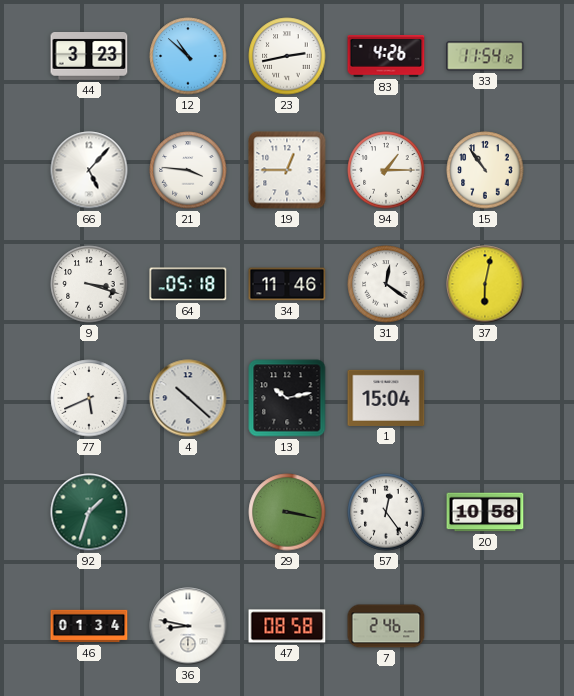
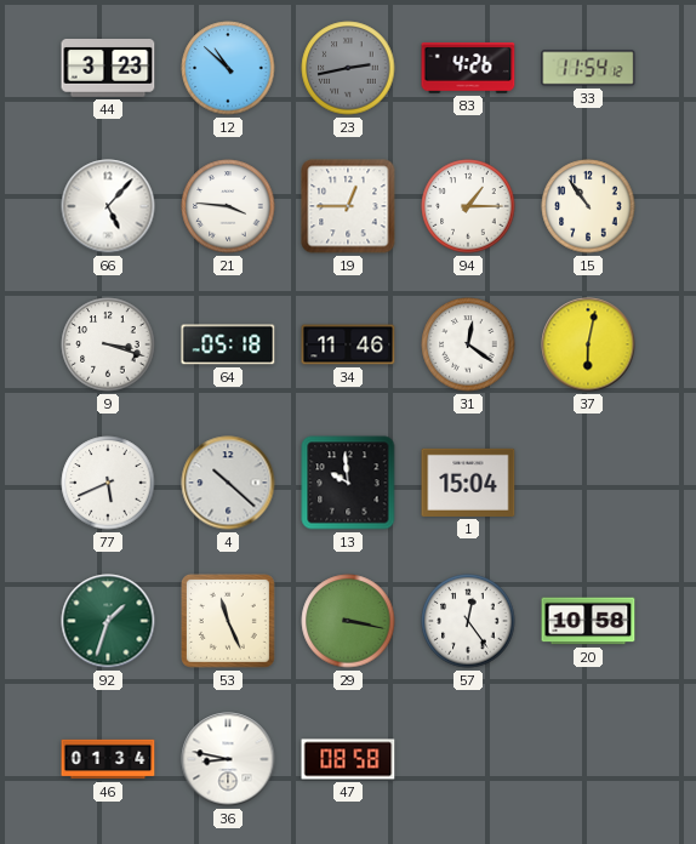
23 dial: white -> grey
13: 10:13 -> 9:59
53: none -> 11:26
7: 2:46 -> none
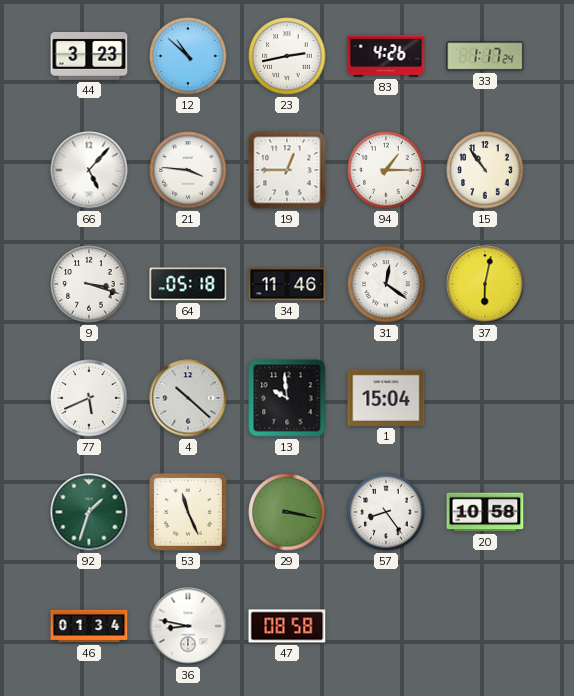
23 dial: grey -> white
33: 11:54 -> 1:17
57: 12:24 -> 8:24
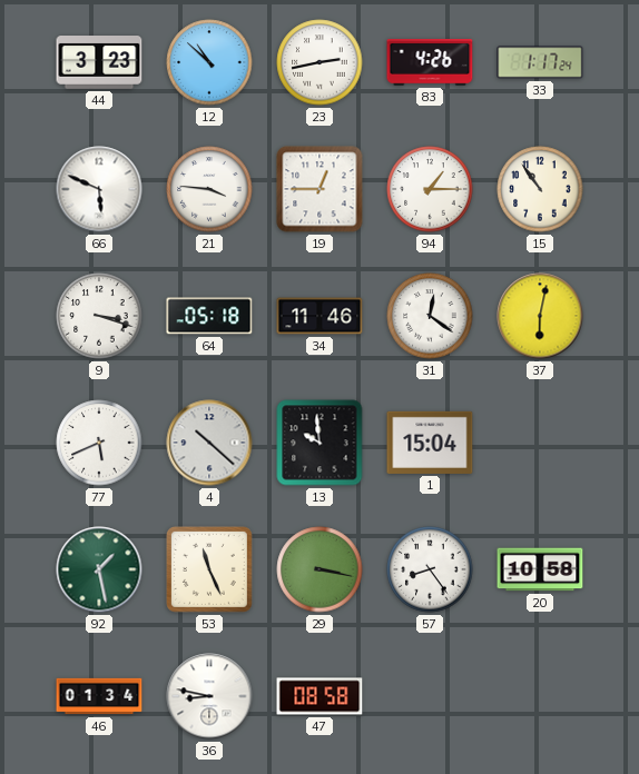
66: 5:07 -> 5:49
92: 1:33 -> 1:28
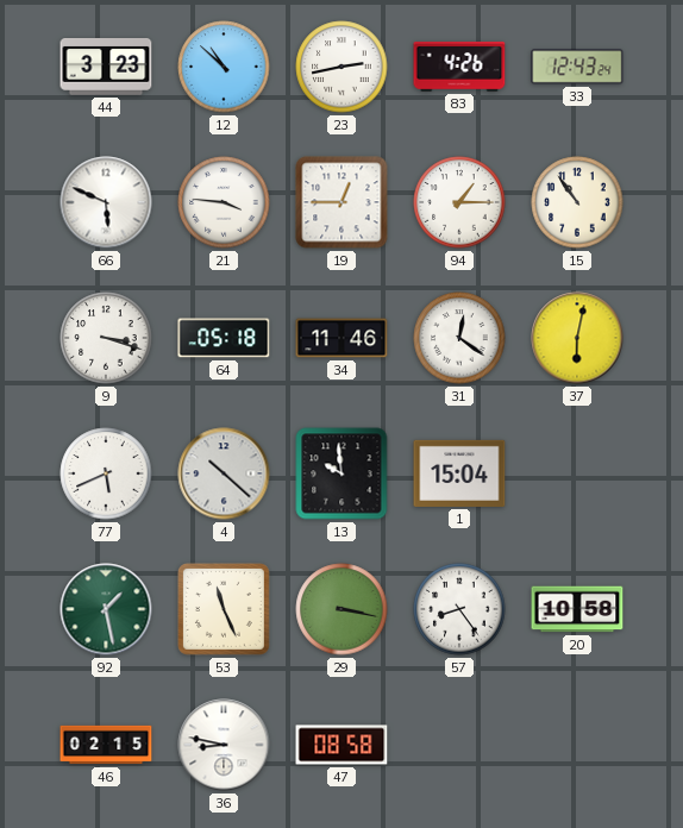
33: 1:17 -> 12:43
46: 01:34 -> 02:15
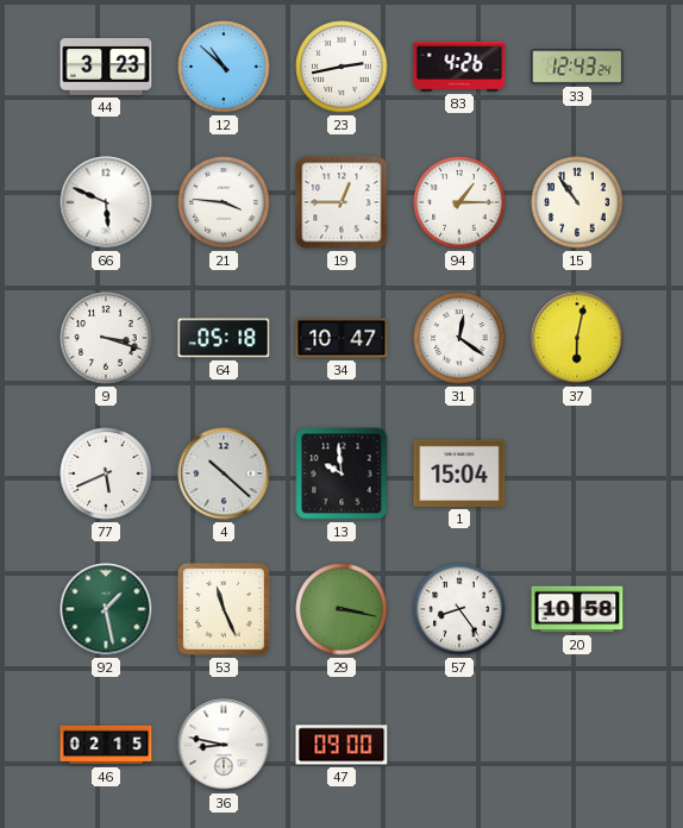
34: 11:46 -> 10:47
47: 08:58 -> 09:00
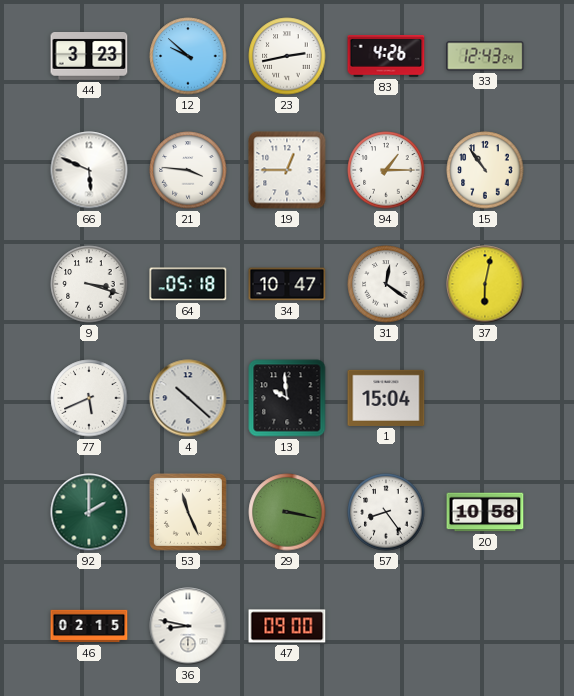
12: 10:52 -> 9:52
92: 1:28 -> 2:00
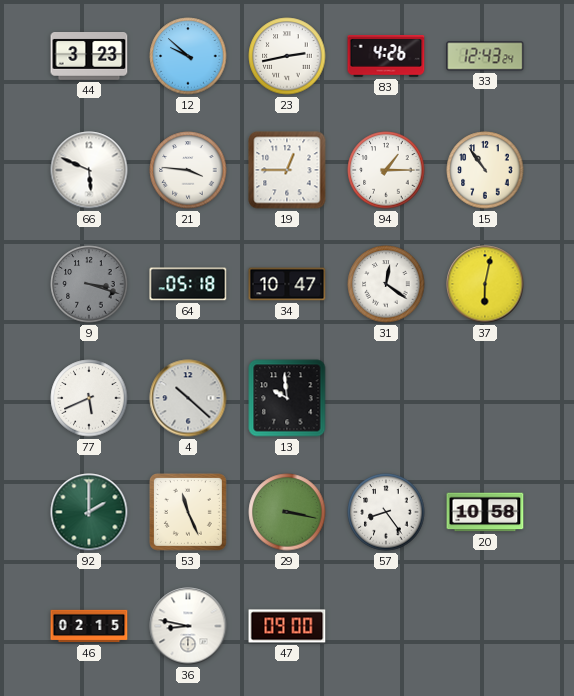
9 dial: white -> grey
1: 15:04 -> none
